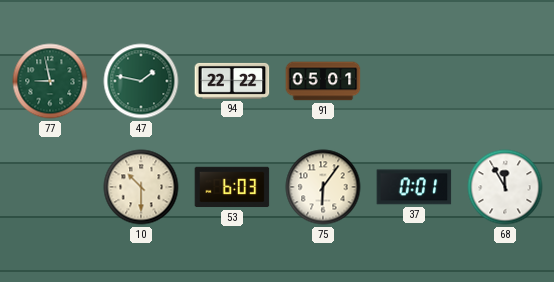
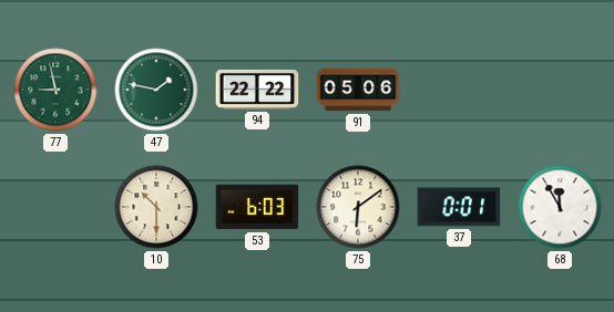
91: 05:01 -> 05:06
75: 6:06 -> 6:09
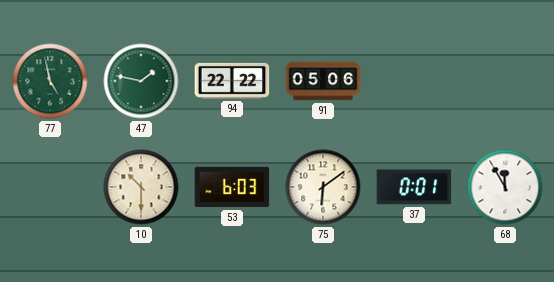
77: 8:58 -> 4:58
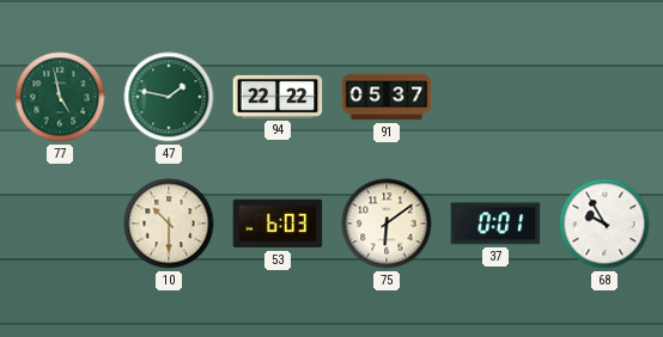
91: 05:06 -> 05:37
68: 11:55 -> 9:55
